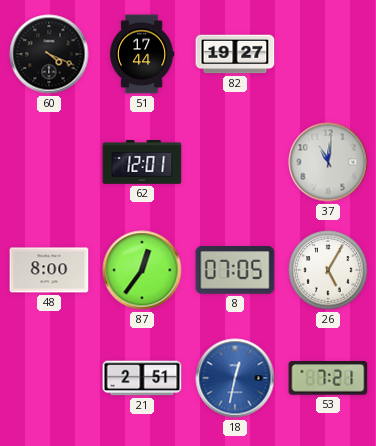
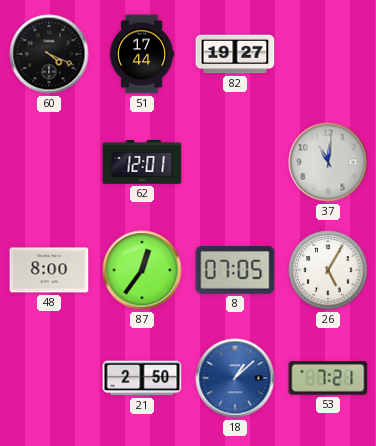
21: 2:51 -> 2:50
18: 12:32 -> 1:08
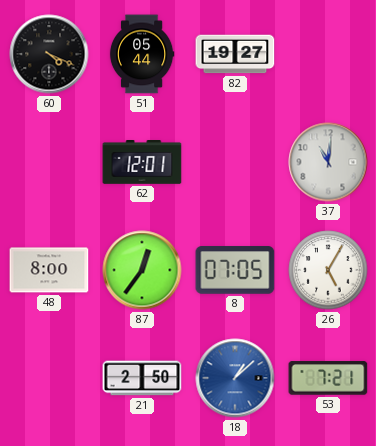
51: 17:44 -> 05:44
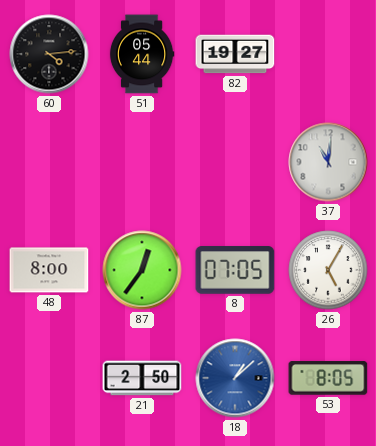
60: 4:19 -> 4:14
62: 12:01 -> none
53: 7:21 -> 8:05
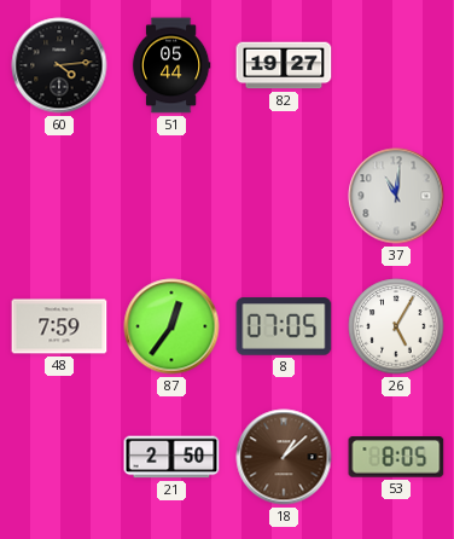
48: 8:00 -> 7:59
18 dial: blue -> brown
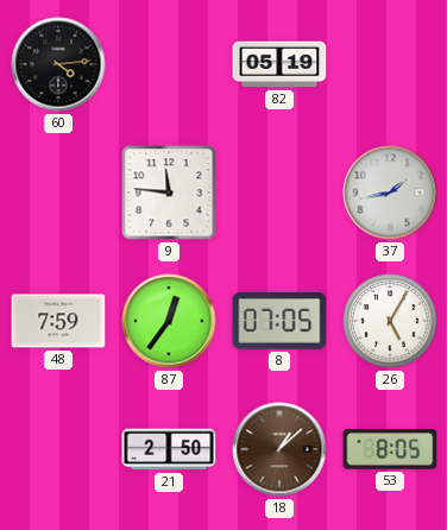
51: 05:44 -> none
82: 19:27 -> 05:19
9: none -> 11:46
37: 11:01 -> 1:43
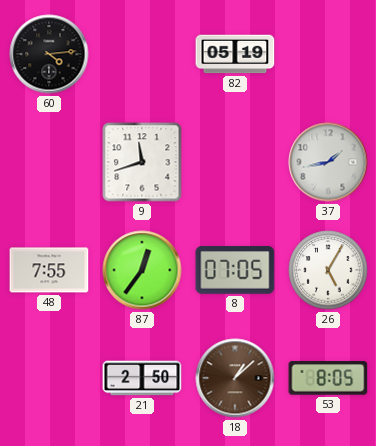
9: 11:46 -> 11:42
48: 7:59 -> 7:55
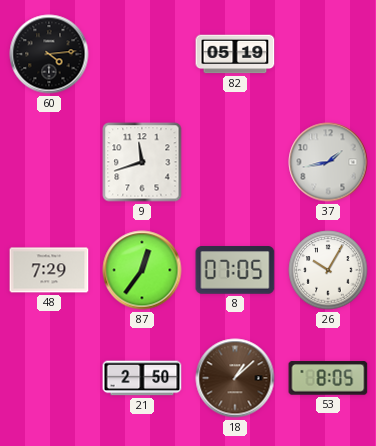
48: 7:55 -> 7:29
26: 5:05 -> 10:05
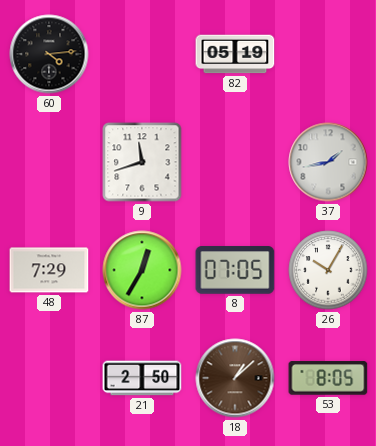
87: 12:36 -> 12:35
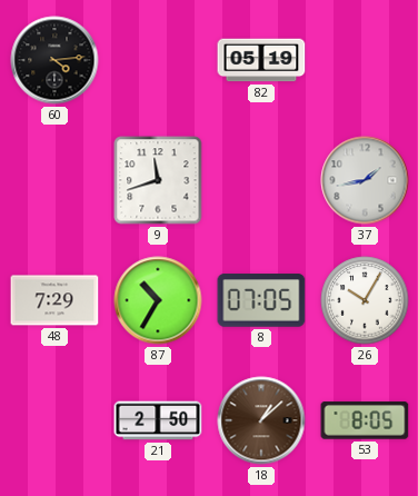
87: 12:35 -> 10:35
